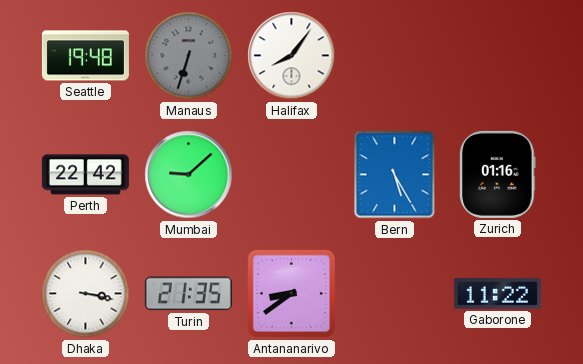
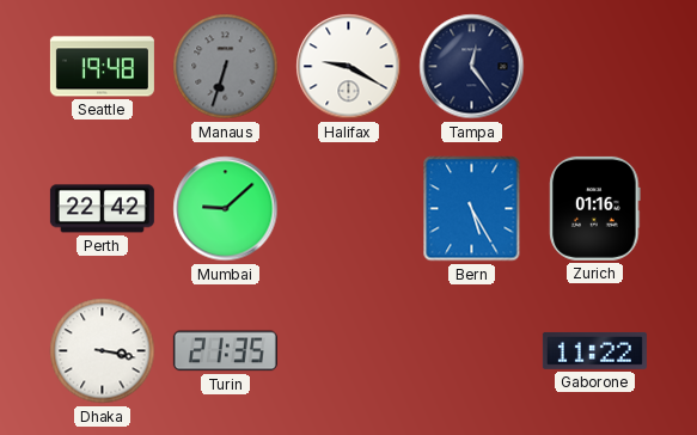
Halifax: 8:06 -> 9:20
Tampa: none -> 12:24
Antananarivo: 8:39 -> none
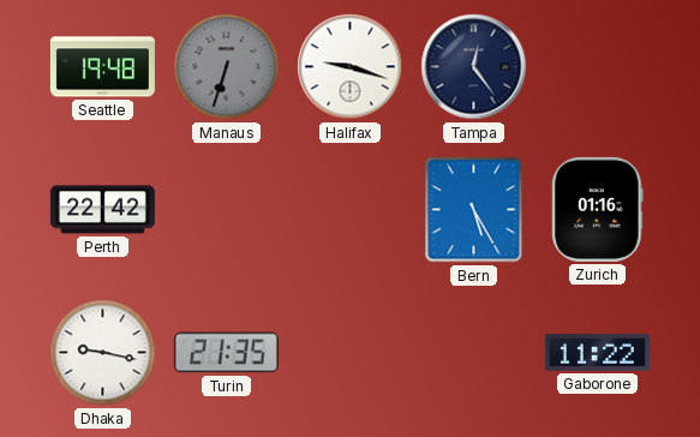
Halifax: 9:20 -> 9:18
Mumbai: 9:08 -> none
Dhaka: 3:17 -> 9:17
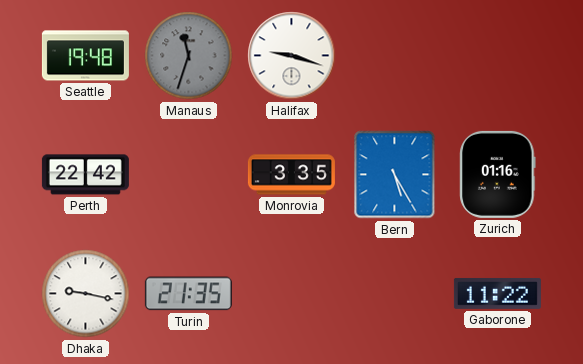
Manaus: 6:33 -> 11:33
Tampa: 12:24 -> none
Monrovia: none -> 3:35
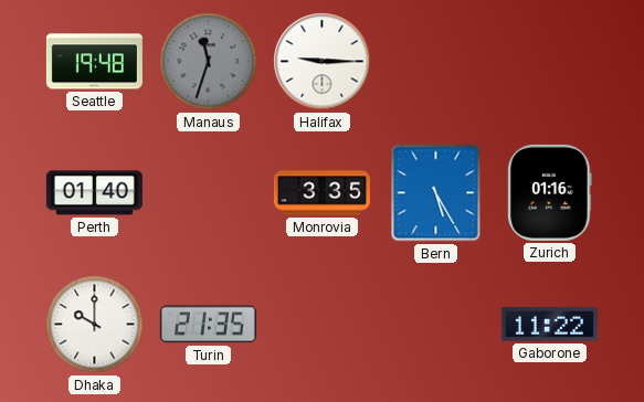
Halifax: 9:18 -> 9:15
Perth: 22:42 -> 01:40
Dhaka: 9:17 -> 10:00
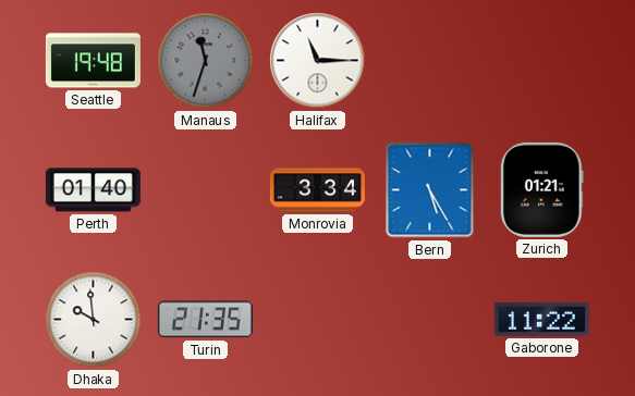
Halifax: 9:15 -> 11:15
Monrovia: 3:35 -> 3:34
Zurich: 01:16 -> 01:21
Dhaka: 10:00 -> 9:59
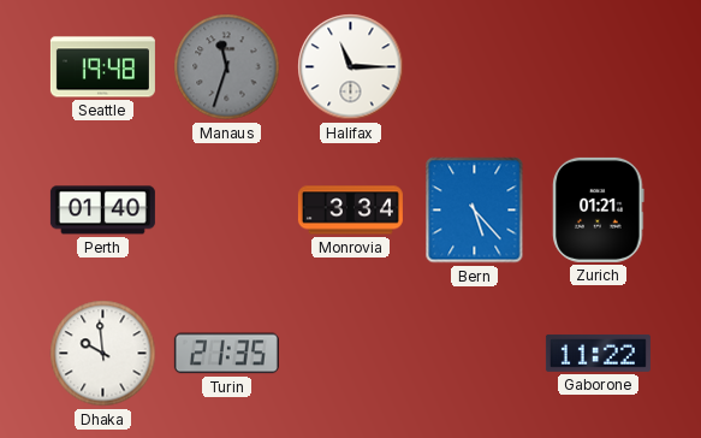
Bern: 5:25 -> 5:23
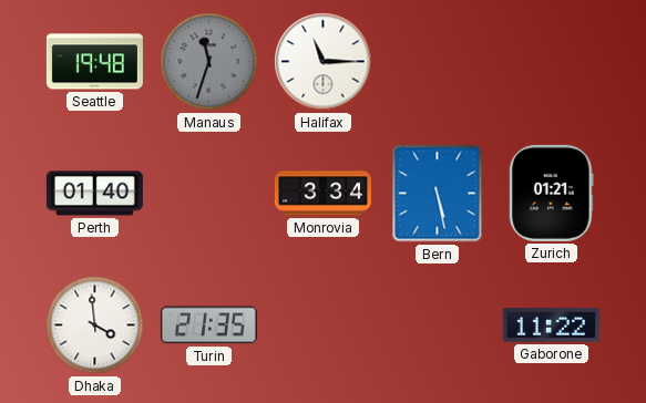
Bern: 5:23 -> 5:28
Dhaka: 9:59 -> 3:59
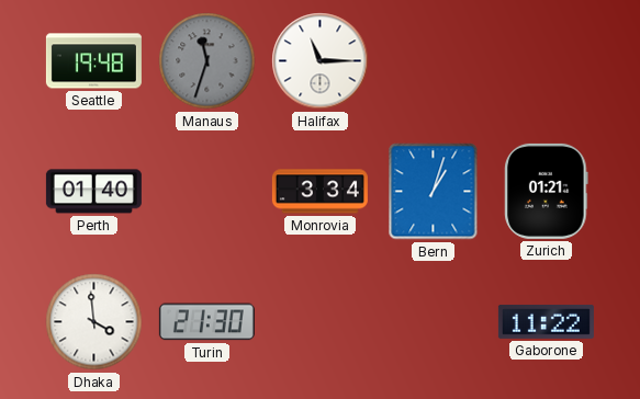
Bern: 5:28 -> 1:03
Turin: 21:35 -> 21:30
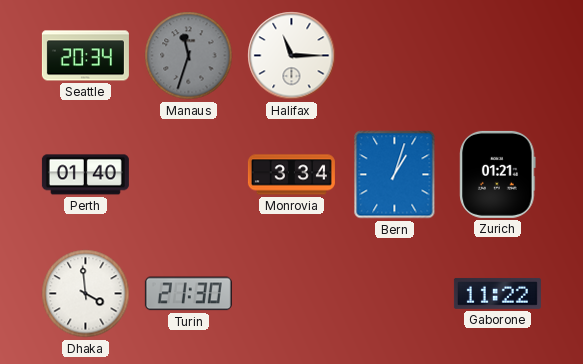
Seattle: 19:48 -> 20:34
